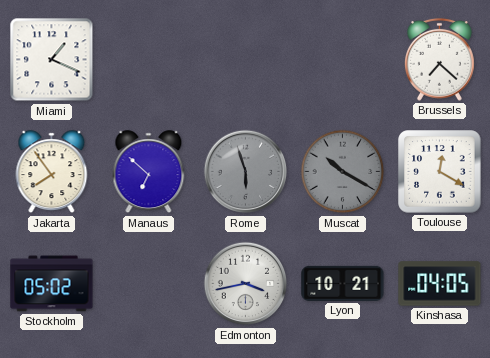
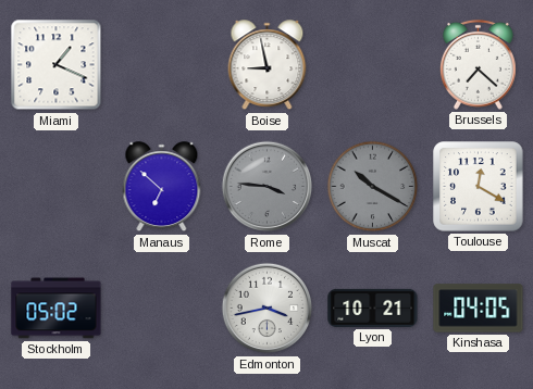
Boise: none -> 8:58
Jakarta: 7:54 -> none
Rome: 5:57 -> 3:46
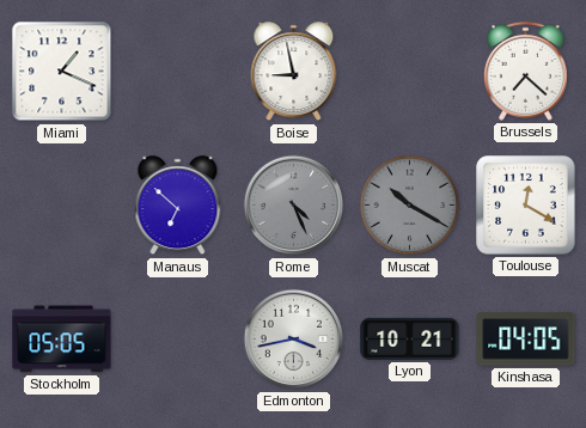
Rome: 3:46 -> 4:26
Stockholm: 05:02 -> 05:05
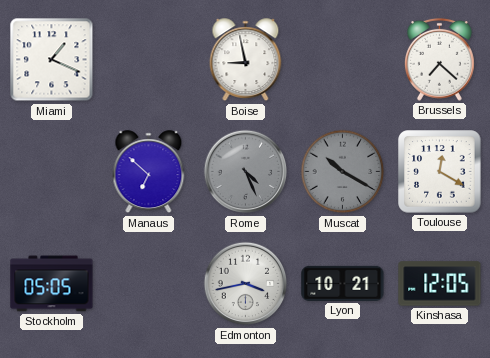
Kinshasa: 04:05 -> 12:05
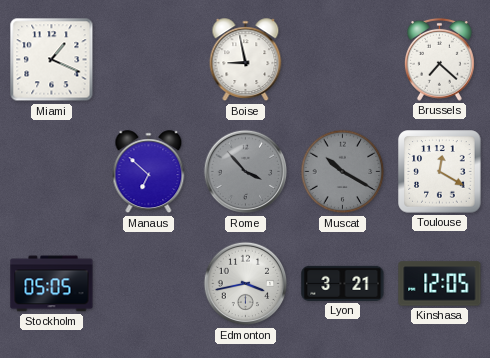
Rome: 4:26 -> 3:53
Lyon: 10:21 -> 3:21
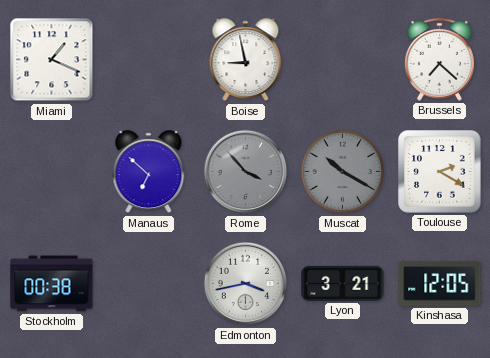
Toulouse: 12:20 -> 2:20
Stockholm: 05:05 -> 00:38
